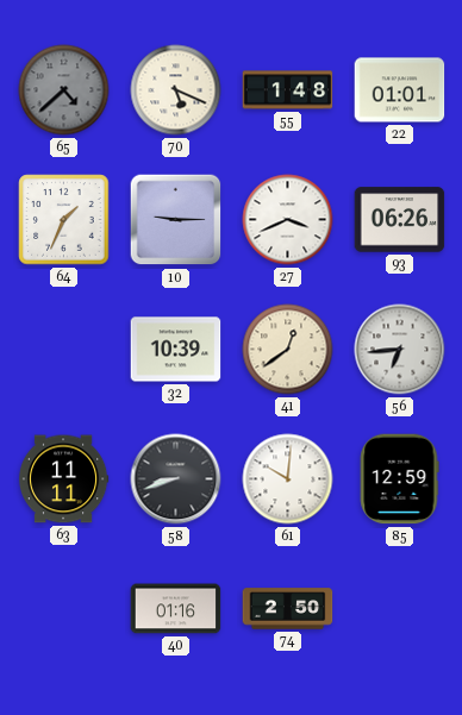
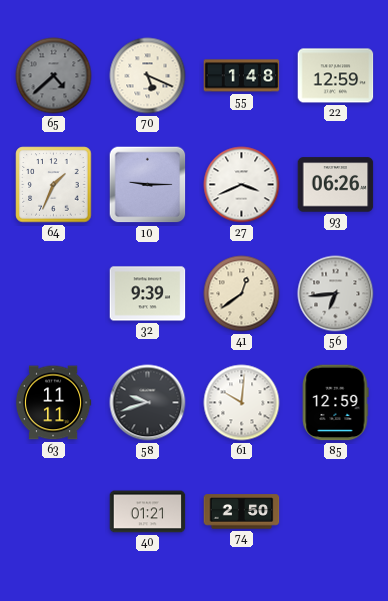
22: 01:01 -> 12:59
32: 10:39 -> 9:39
58: 8:42 -> 9:42
40: 01:16 -> 01:21
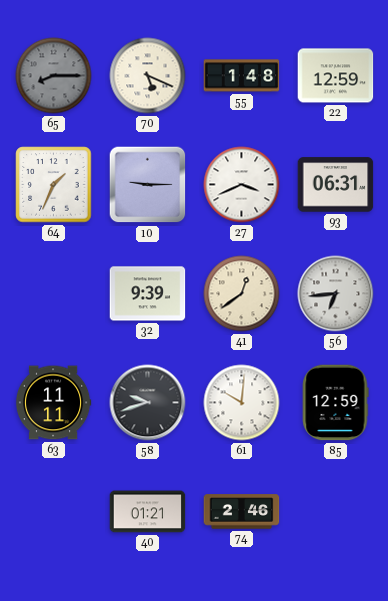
65: 4:38 -> 8:15
93: 06:26 -> 06:31
74: 2:50 -> 2:46
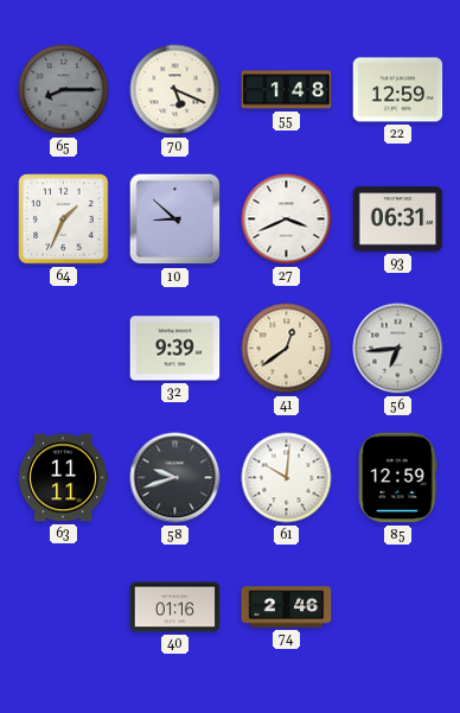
10: 9:15 -> 8:52
40: 01:21 -> 01:16
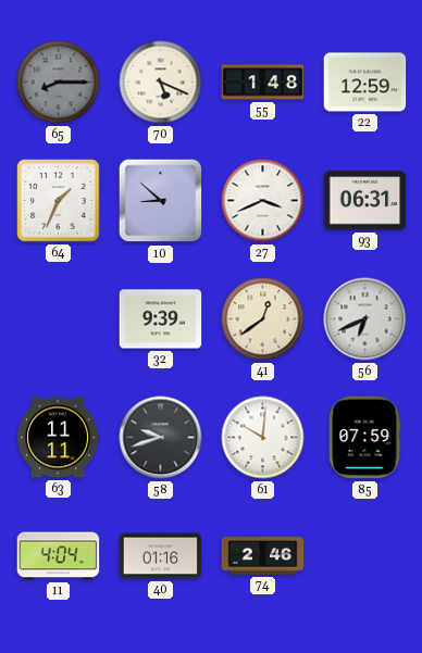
56: 6:44 -> 6:41
85: 12:59 -> 07:59
11: none -> 4:04
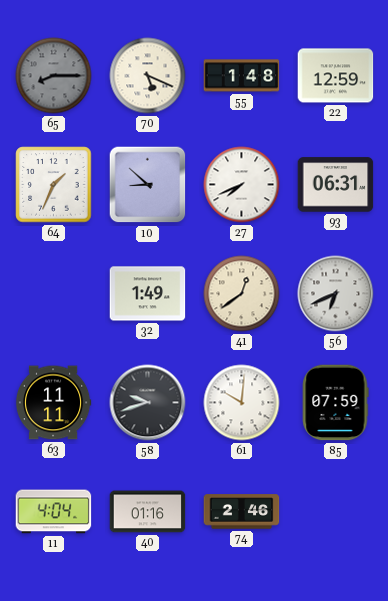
27: 3:41 -> 7:41
32: 9:39 -> 1:49
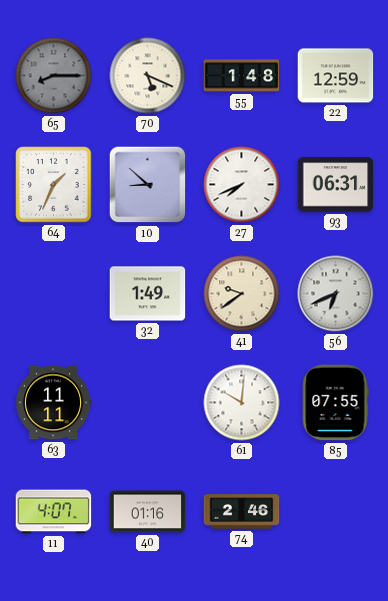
41: 12:39 -> 9:39
58: 9:42 -> none
85: 07:59 -> 07:55
11: 4:04 -> 4:07
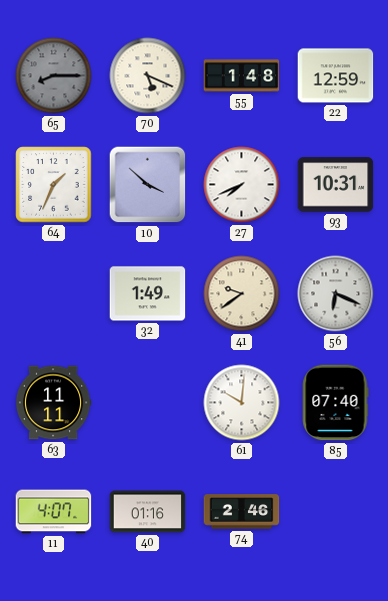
10: 8:52 -> 3:52
93: 06:31 -> 10:31
56: 6:41 -> 6:19
85: 07:55 -> 07:40
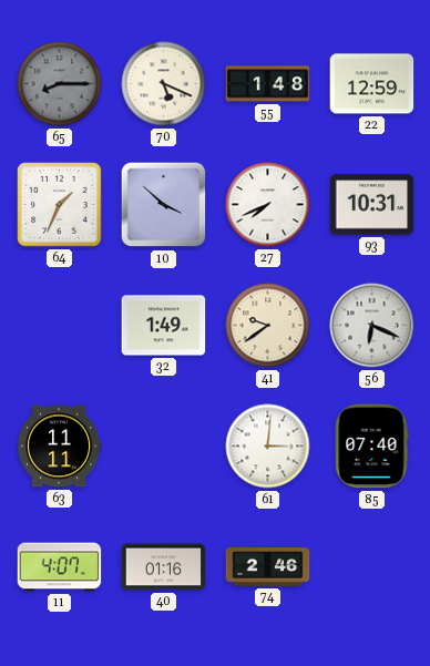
61: 10:01 -> 3:01
